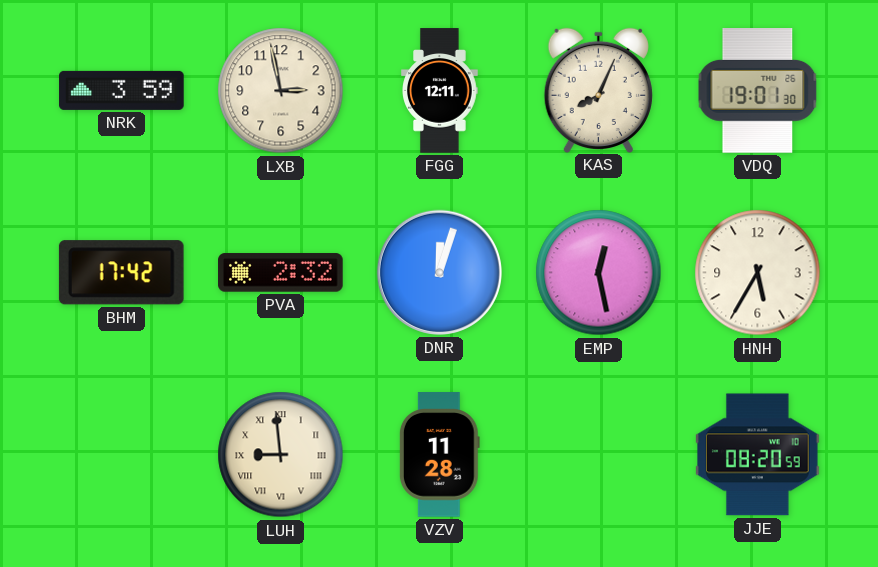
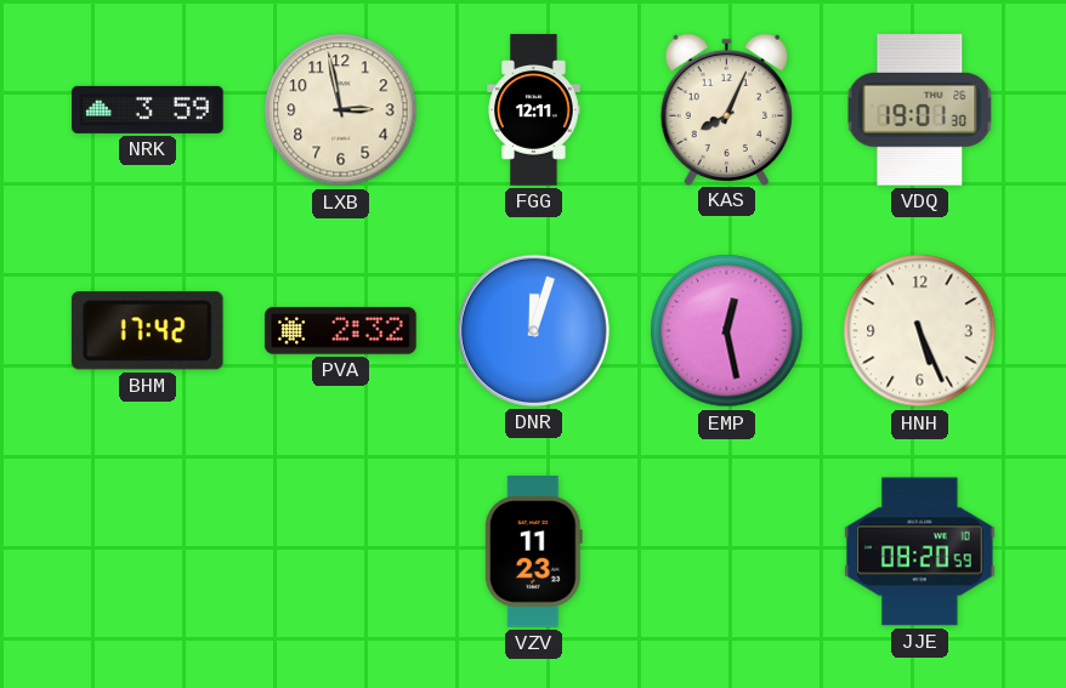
HNH: 5:35 -> 5:26
LUH: 8:59 -> none
VZV: 11:28 -> 11:23
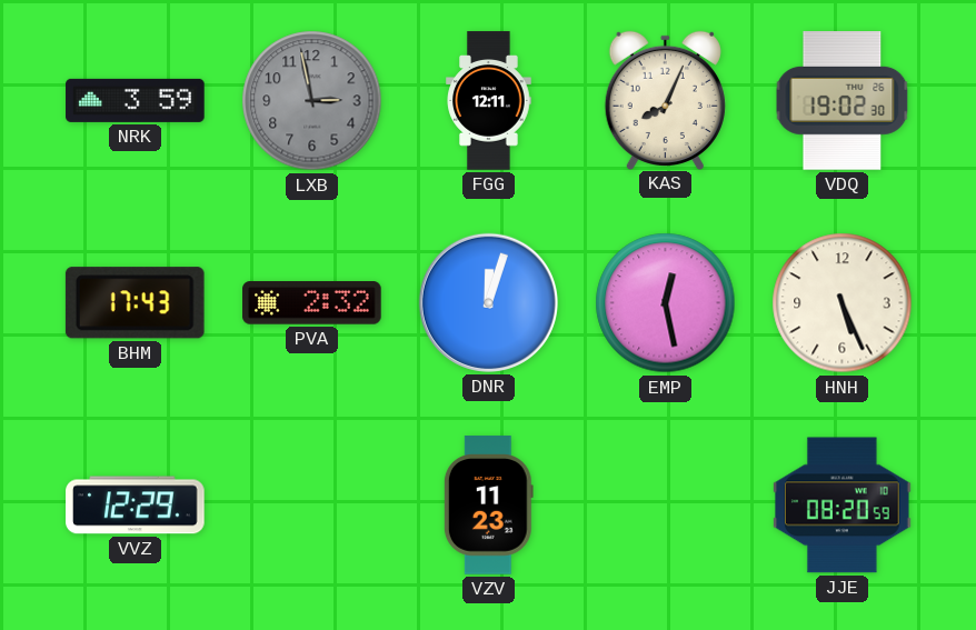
LXB dial: cream -> grey
VDQ: 19:01 -> 19:02
BHM: 17:42 -> 17:43
VVZ: none -> 12:29
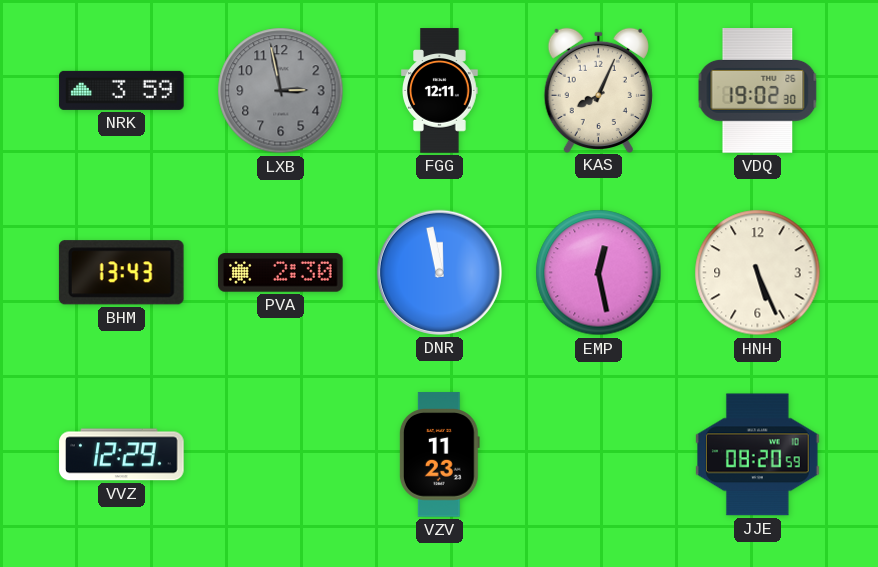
BHM: 17:43 -> 13:43
PVA: 2:32 -> 2:30
DNR: 12:03 -> 11:58
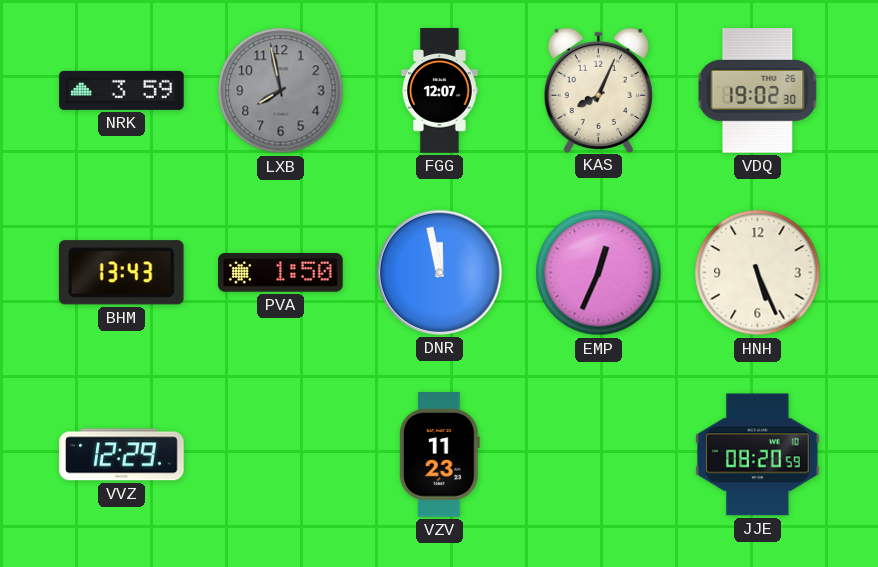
LXB: 2:58 -> 7:58
FGG: 12:11 -> 12:07
PVA: 2:30 -> 1:50
EMP: 12:28 -> 12:34
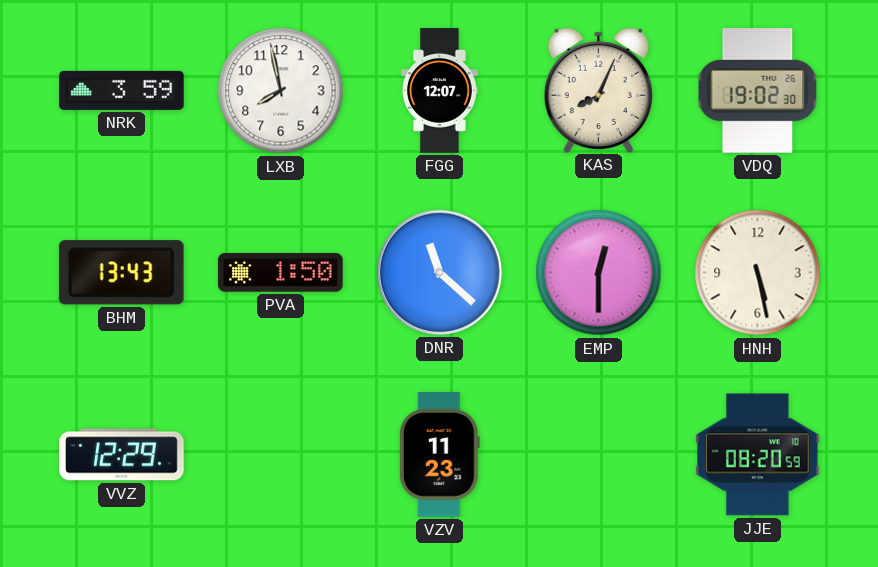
LXB dial: grey -> white
DNR: 11:58 -> 11:22
EMP: 12:34 -> 12:30
HNH: 5:26 -> 5:28
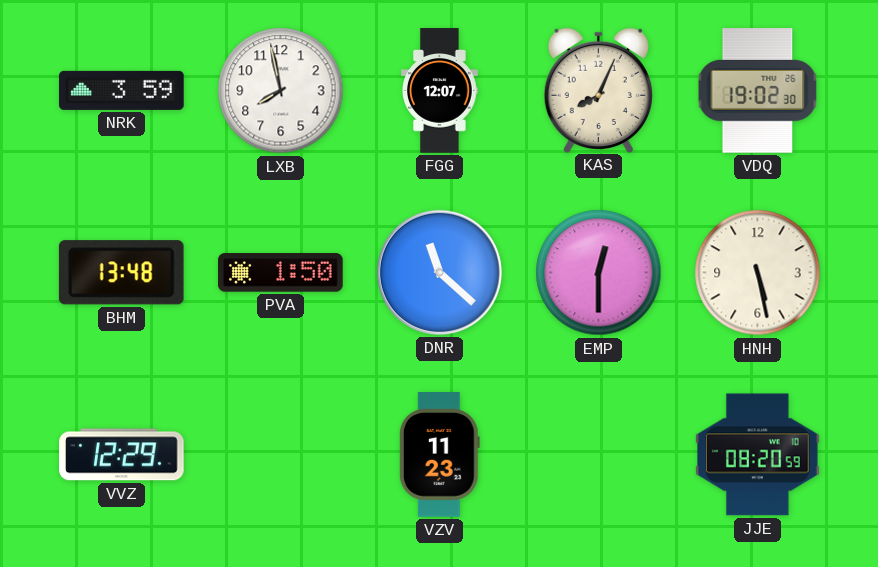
BHM: 13:43 -> 13:48
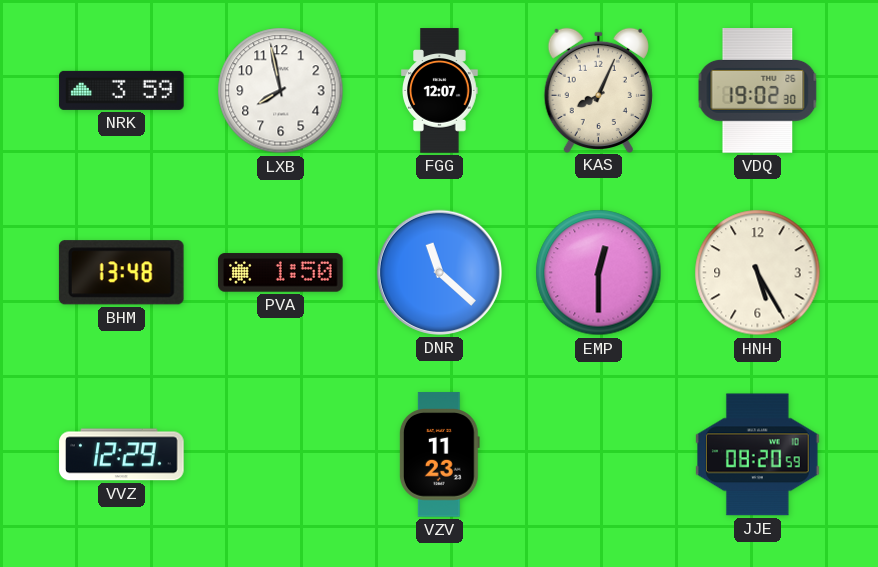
HNH: 5:28 -> 5:25
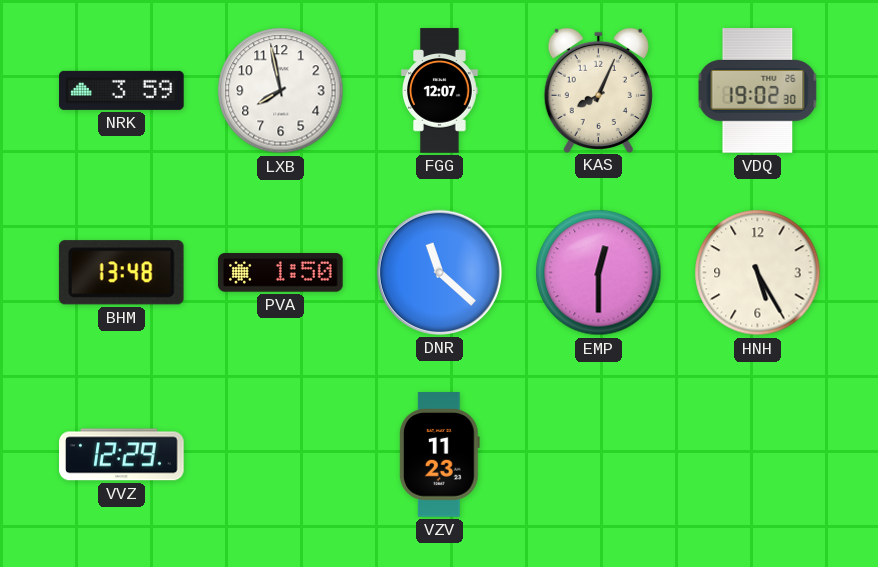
JJE: 08:20 -> none
